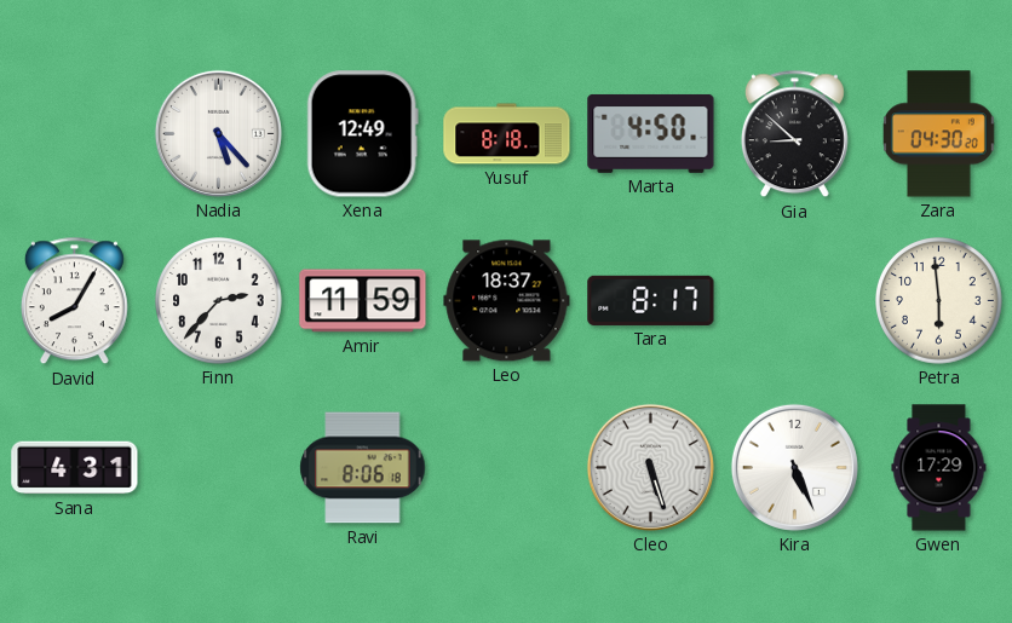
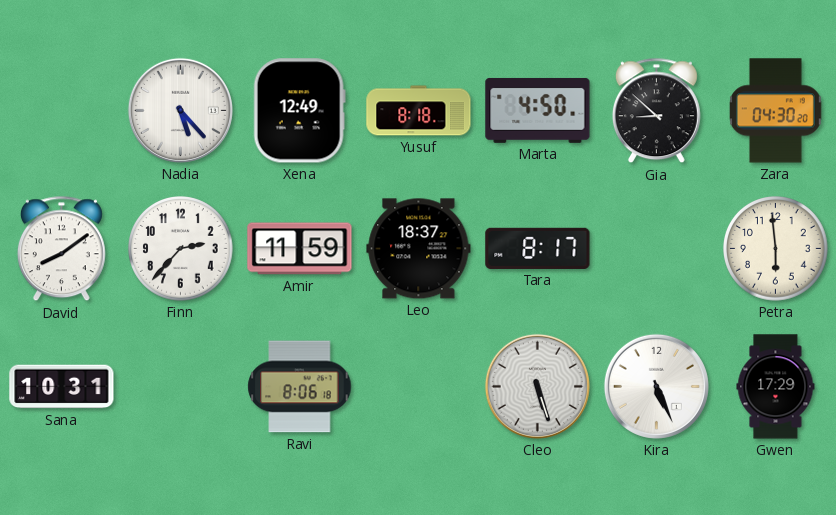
David: 8:05 -> 8:09
Sana: 4:31 -> 10:31
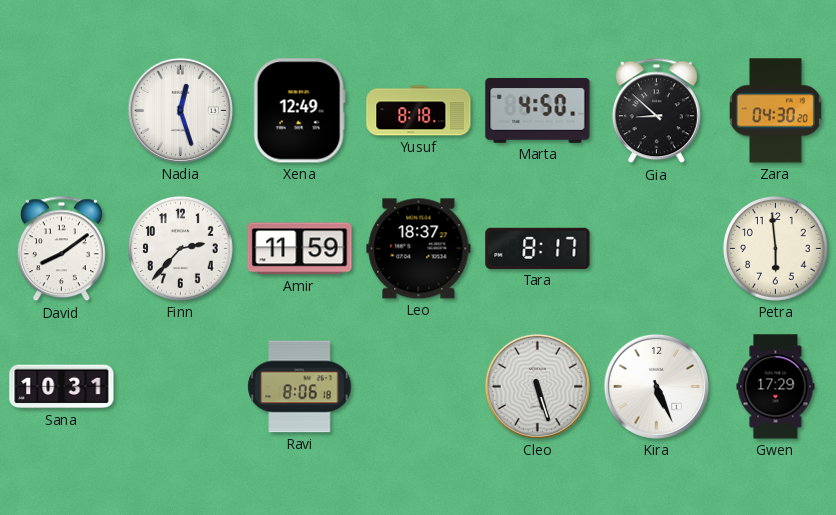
Nadia: 5:23 -> 12:27
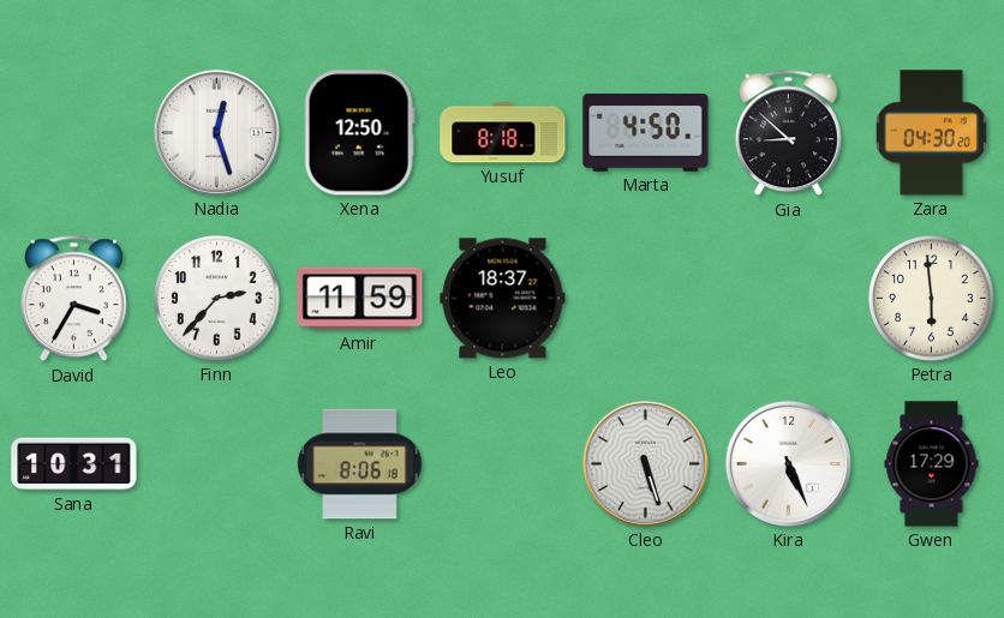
Xena: 12:49 -> 12:50
David: 8:09 -> 3:35
Tara: 8:17 -> none
